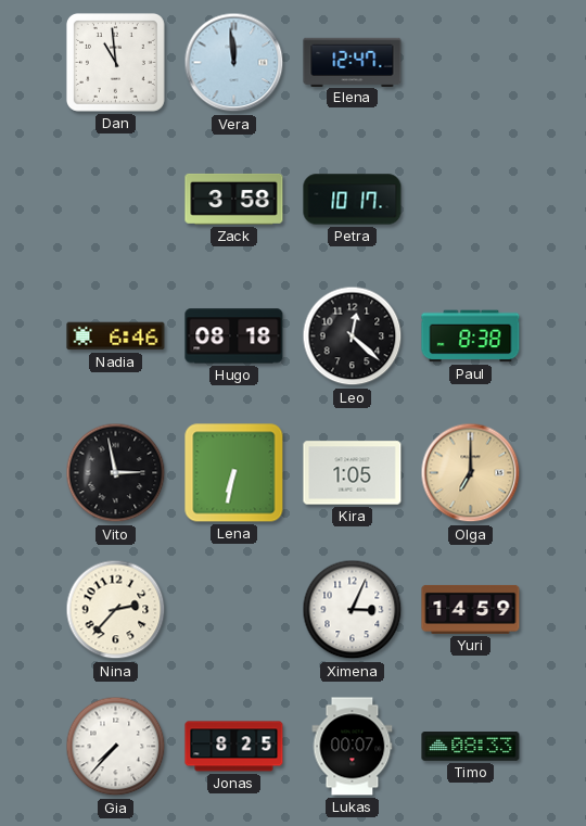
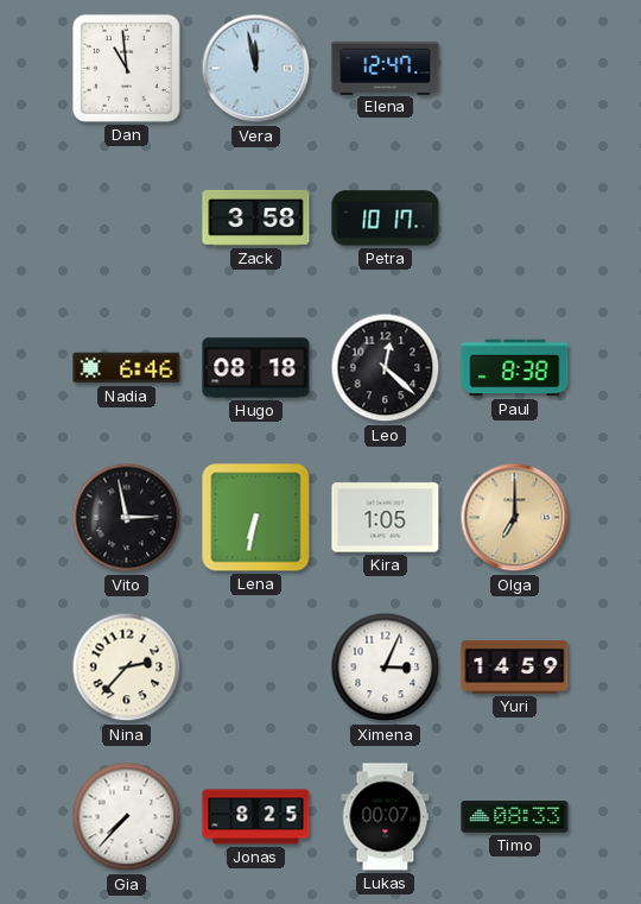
Vera: 11:59 -> 11:58
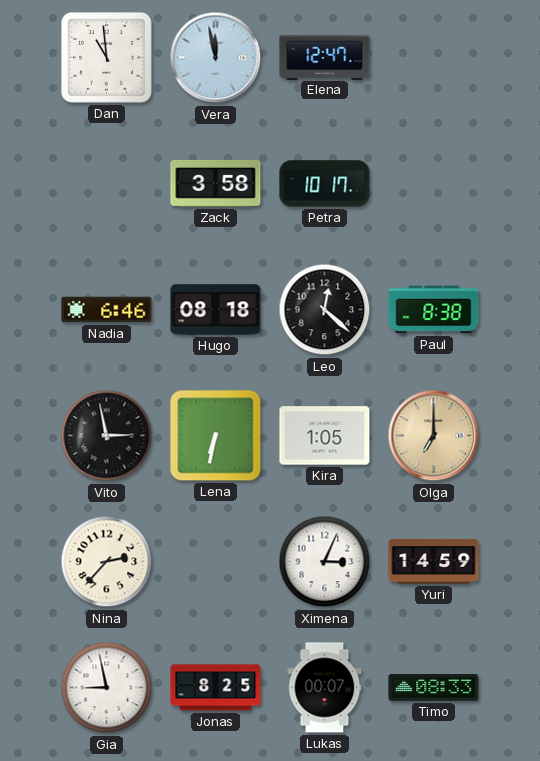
Gia: 7:37 -> 8:58
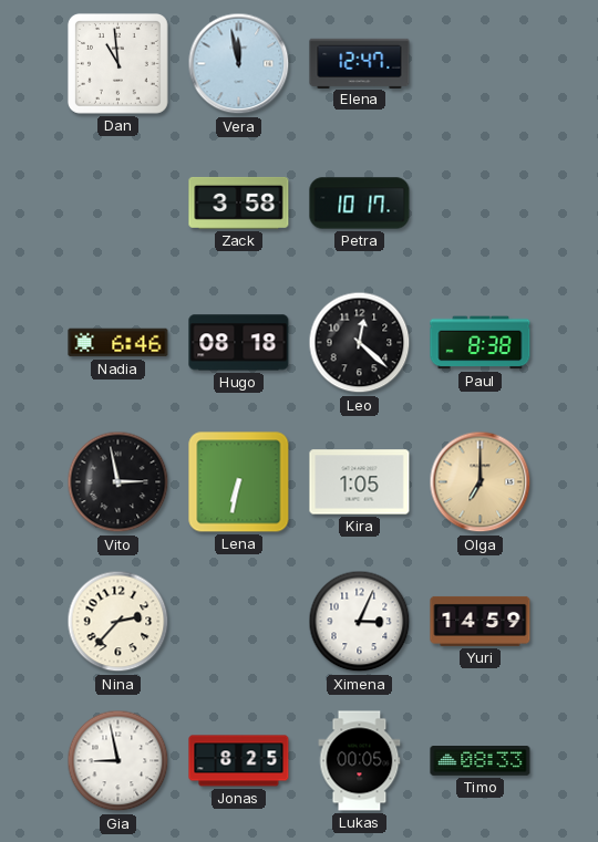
Lukas: 00:07 -> 00:05
